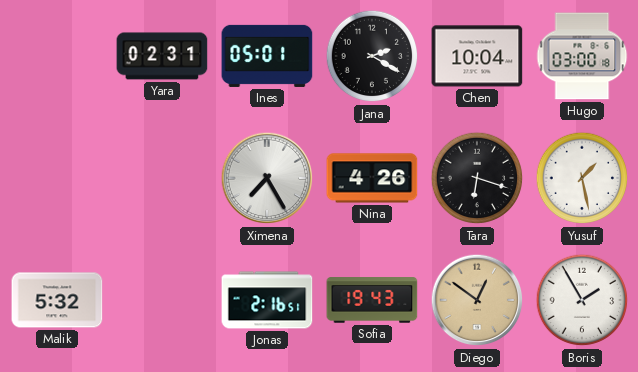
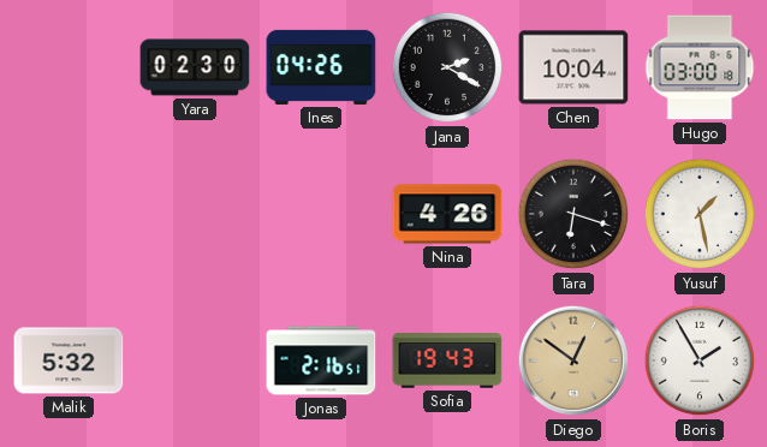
Yara: 02:31 -> 02:30
Ines: 05:01 -> 04:26
Ximena: 7:25 -> none
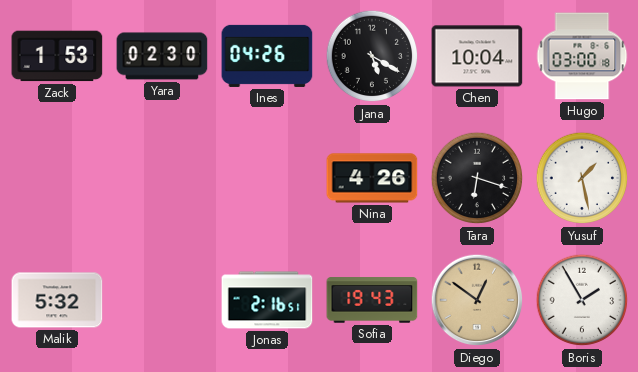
Zack: none -> 1:53
Jana: 2:20 -> 5:20
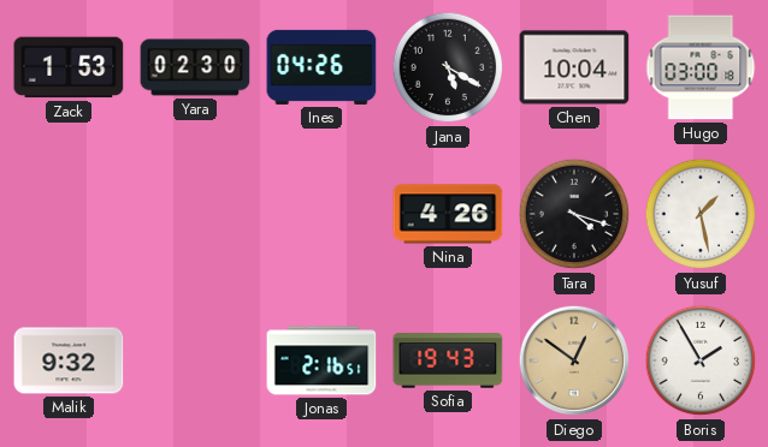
Tara: 6:18 -> 4:18
Malik: 5:32 -> 9:32
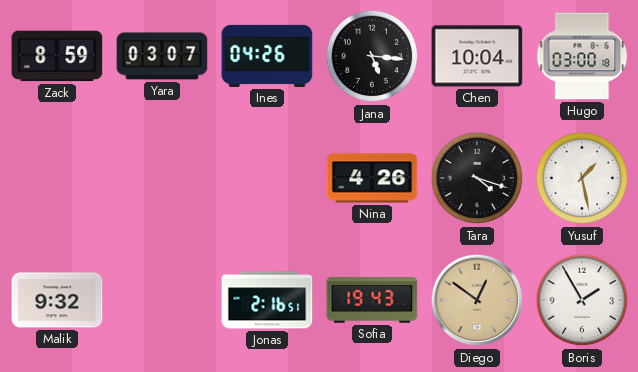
Zack: 1:53 -> 8:59
Yara: 02:30 -> 03:07
Jana: 5:20 -> 5:16
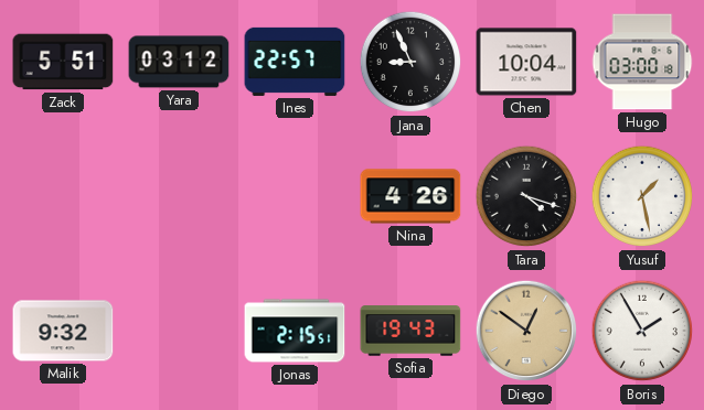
Zack: 8:59 -> 5:51
Yara: 03:07 -> 03:12
Ines: 04:26 -> 22:57
Jana: 5:16 -> 8:56
Jonas: 2:16 -> 2:15
